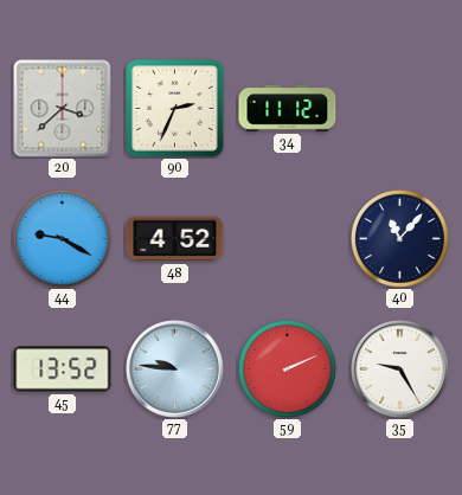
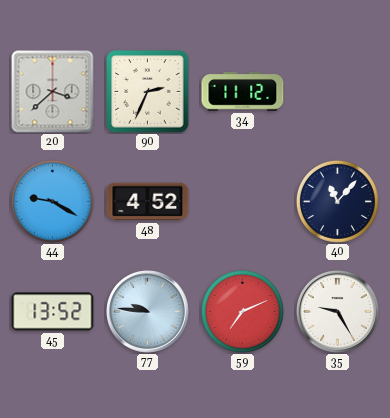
59: 2:11 -> 7:11
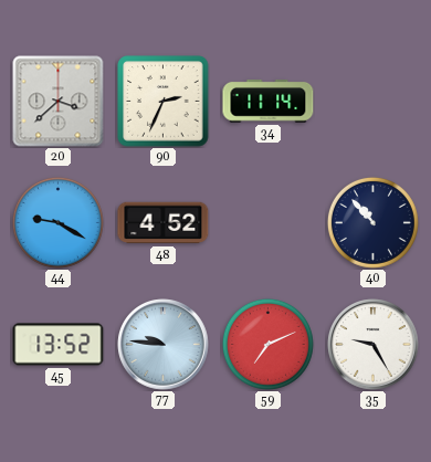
34: 11:12 -> 11:14
40: 11:07 -> 10:53
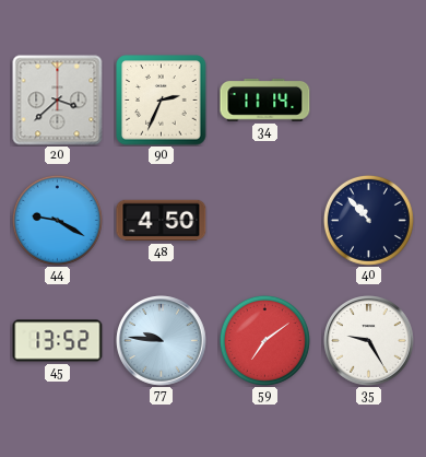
48: 4:52 -> 4:50
59: 7:11 -> 7:09
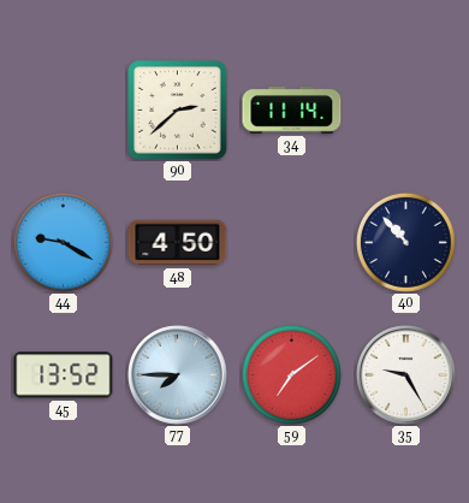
20: 3:38 -> none
90: 2:34 -> 2:38
77: 9:46 -> 7:45
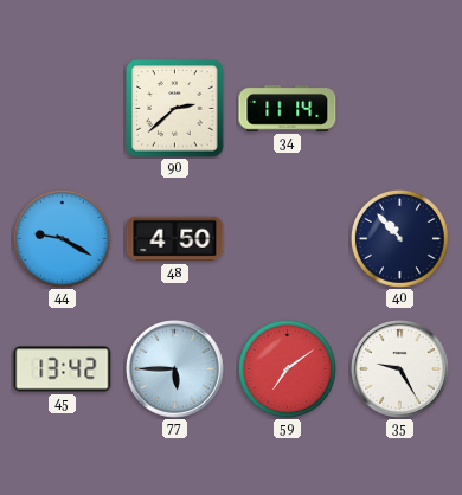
45: 13:52 -> 13:42
77: 7:45 -> 5:45
